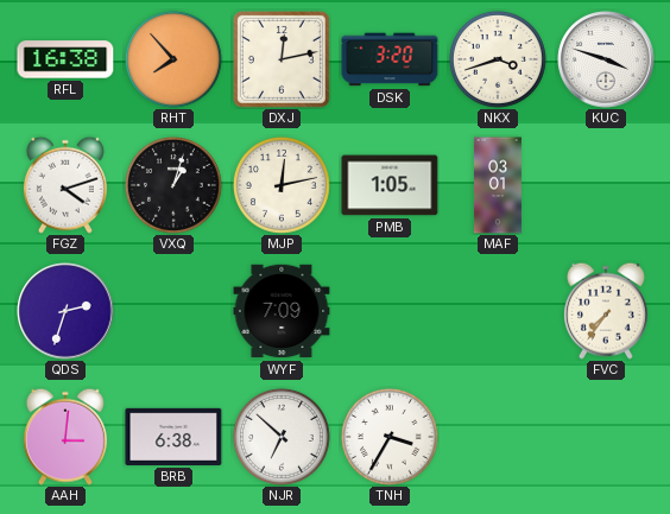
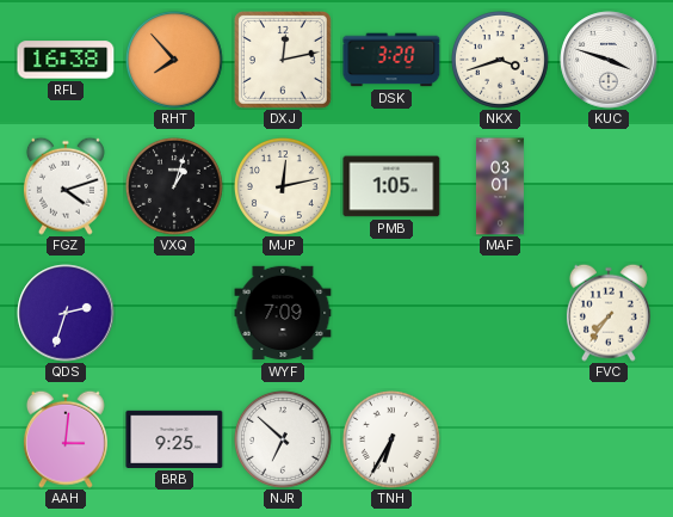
BRB: 6:38 -> 9:25
TNH: 3:35 -> 6:35
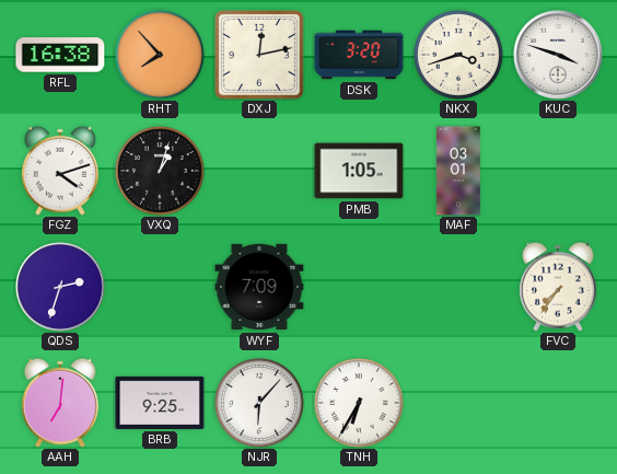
MJP: 12:13 -> none
AAH: 3:01 -> 7:01
NJR: 6:52 -> 6:07
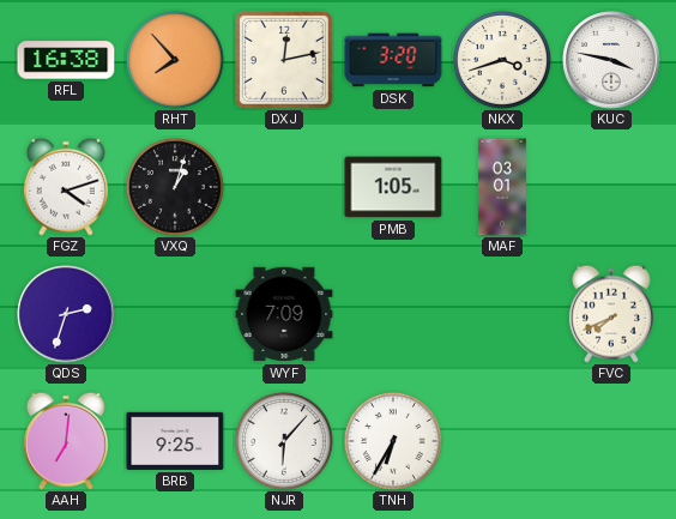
KUC: 3:48 -> 3:47
FVC: 7:36 -> 7:41
